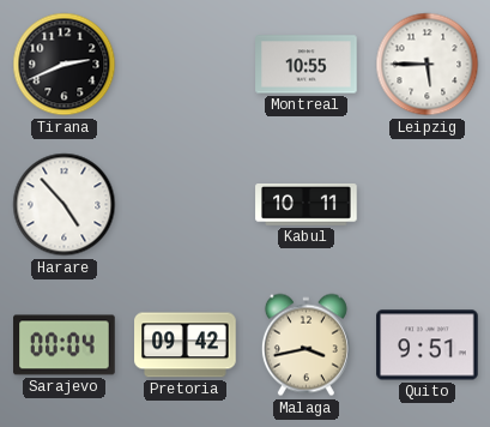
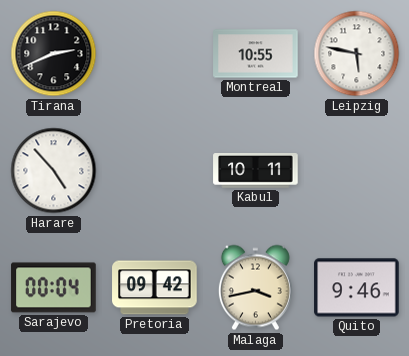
Leipzig: 5:45 -> 5:47
Quito: 9:51 -> 9:46
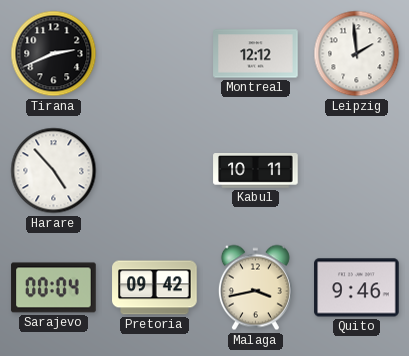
Montreal: 10:55 -> 12:12
Leipzig: 5:47 -> 1:59
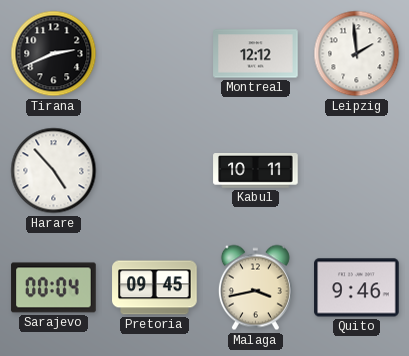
Pretoria: 09:42 -> 09:45
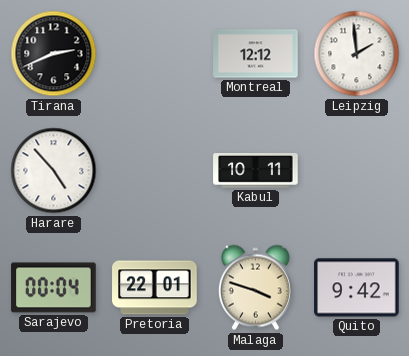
Pretoria: 09:45 -> 22:01
Malaga: 3:43 -> 3:48
Quito: 9:46 -> 9:42
